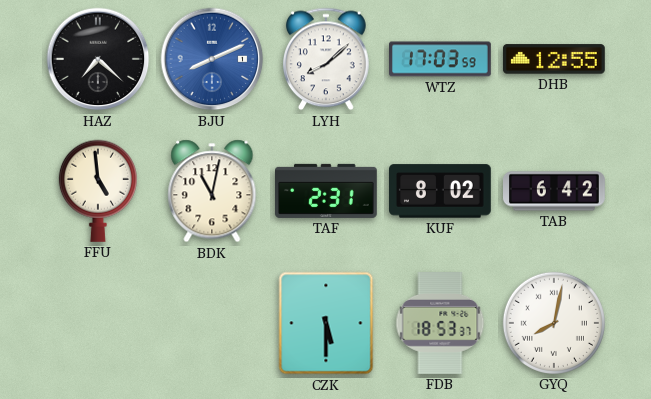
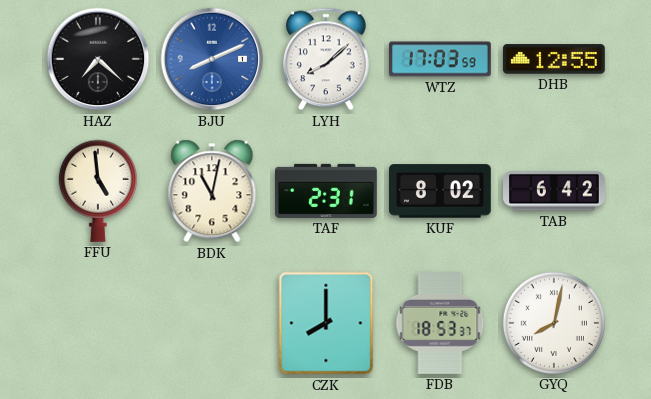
CZK: 5:30 -> 8:00
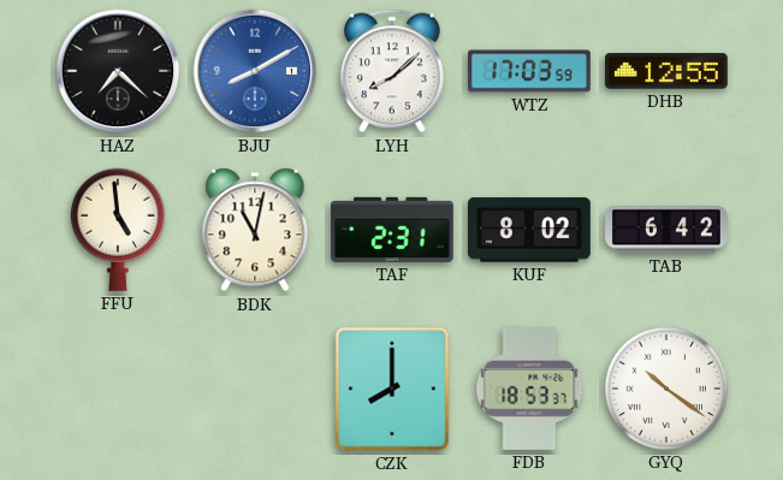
BJU: 8:11 -> 8:10
GYQ: 8:02 -> 10:21
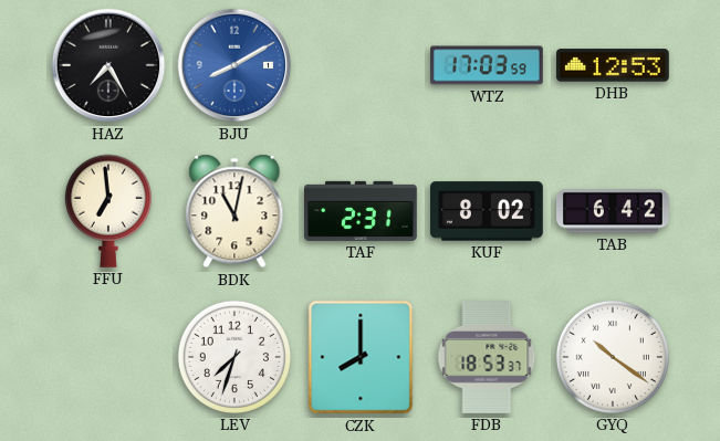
HAZ: 7:22 -> 7:25
LYH: 8:08 -> none
DHB: 12:55 -> 12:53
FFU: 4:59 -> 6:59
LEV: none -> 7:33
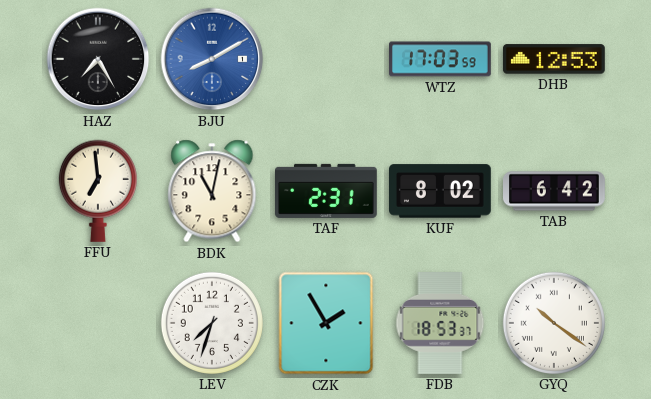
CZK: 8:00 -> 1:55
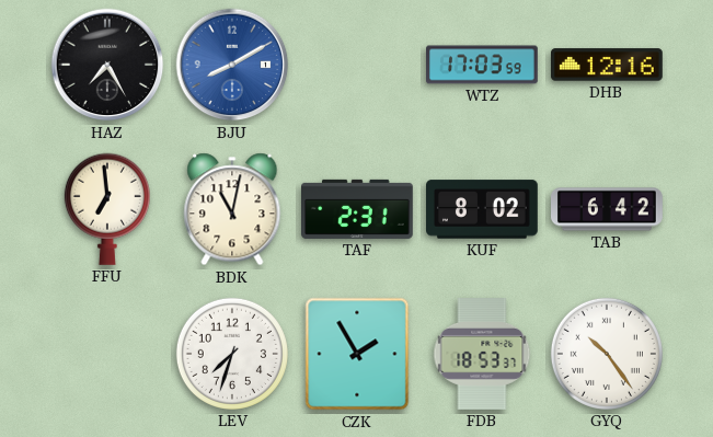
DHB: 12:53 -> 12:16
GYQ: 10:21 -> 10:24
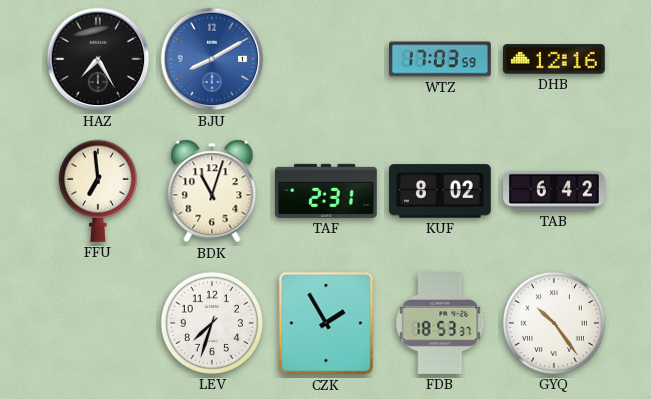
BDK: 11:02 -> 11:03
